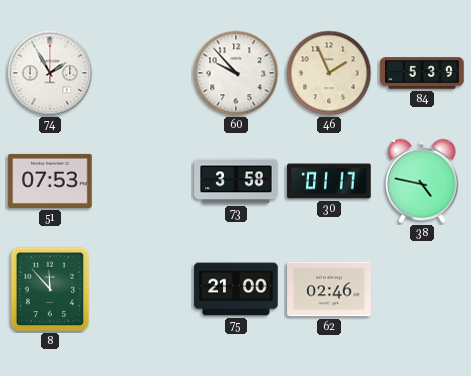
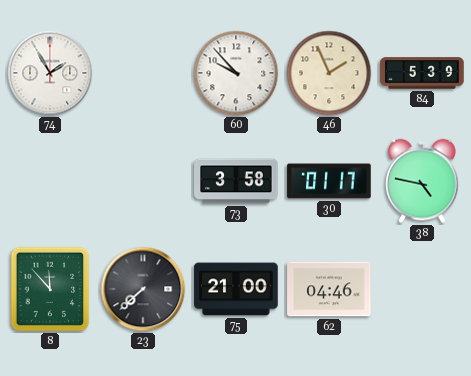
51: 07:53 -> none
23: none -> 7:38
62: 02:46 -> 04:46
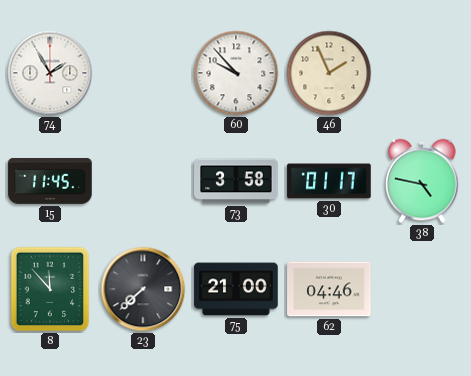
84: 5:39 -> none
15: none -> 11:45
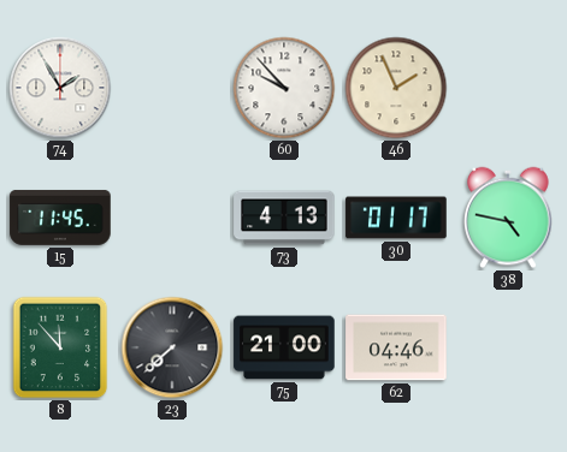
73: 3:58 -> 4:13
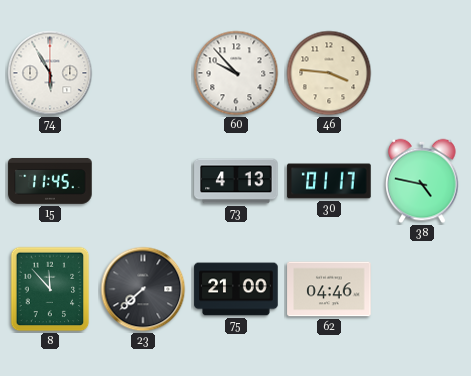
74: 1:55 -> 5:55
46: 1:56 -> 3:46
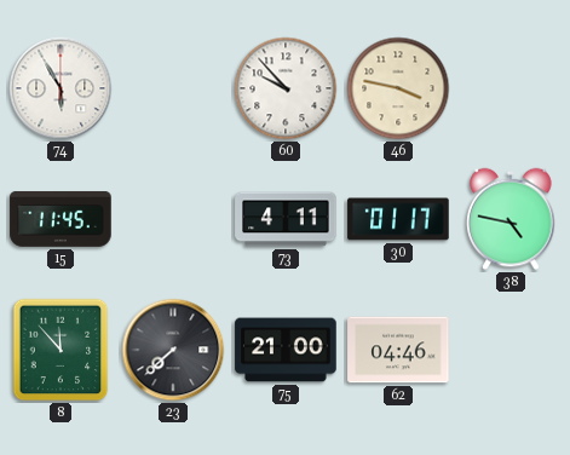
46: 3:46 -> 3:47
73: 4:13 -> 4:11
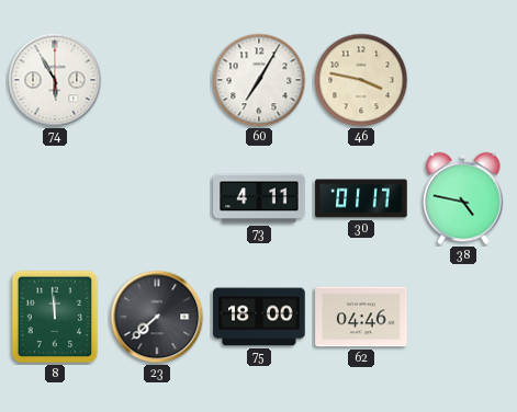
60: 9:53 -> 7:05
15: 11:45 -> none
8: 11:53 -> 11:59
75: 21:00 -> 18:00
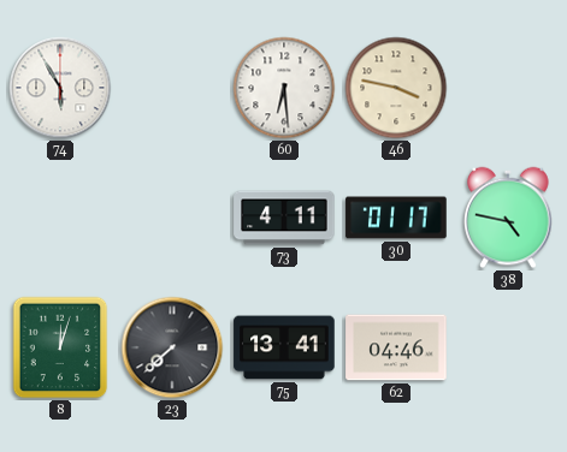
60: 7:05 -> 6:29
8: 11:59 -> 12:03
75: 18:00 -> 13:41
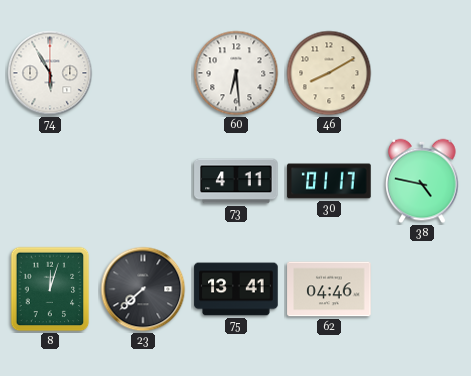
46: 3:47 -> 8:10
